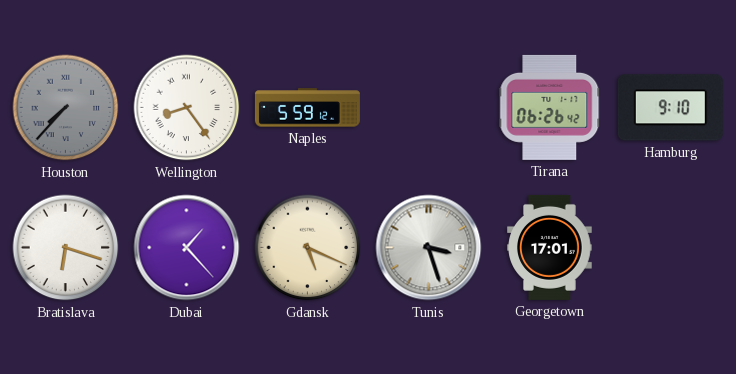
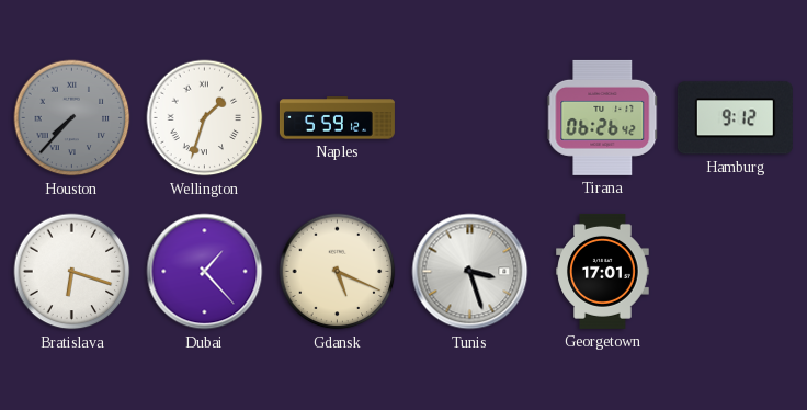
Wellington: 8:24 -> 1:33
Hamburg: 9:10 -> 9:12
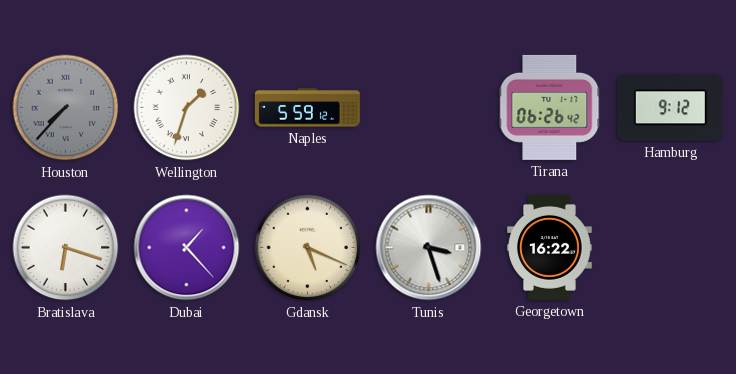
Georgetown: 17:01 -> 16:22
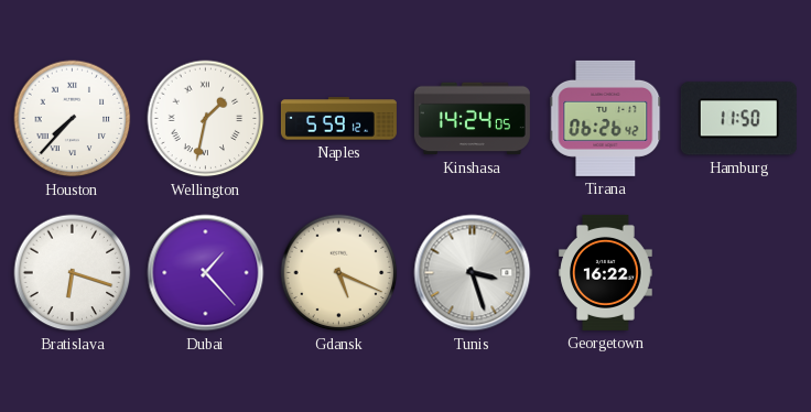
Houston dial: grey -> white
Wellington: 1:33 -> 1:32
Kinshasa: none -> 14:24
Hamburg: 9:12 -> 11:50
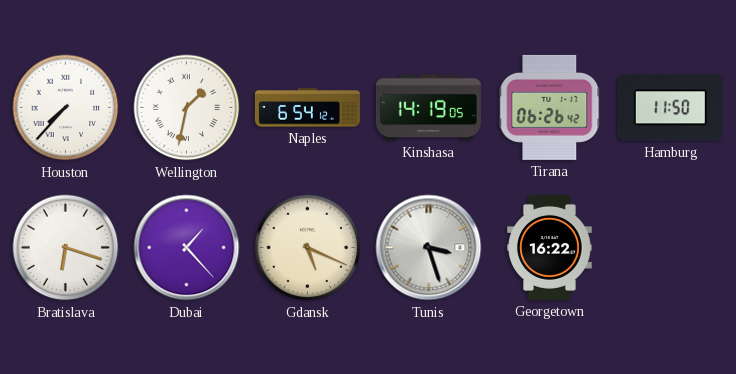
Naples: 5:59 -> 6:54
Kinshasa: 14:24 -> 14:19
